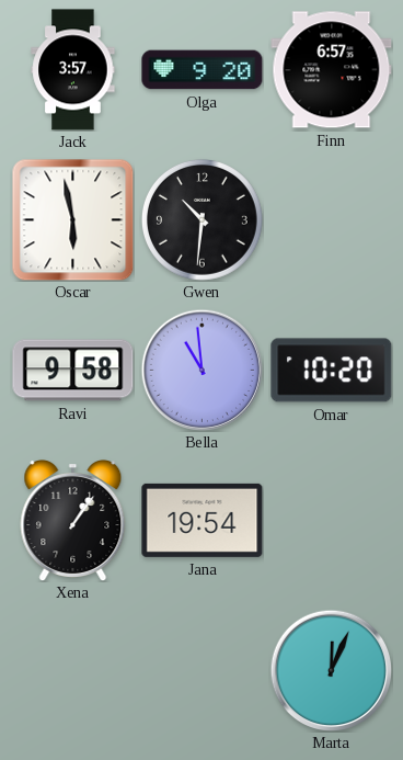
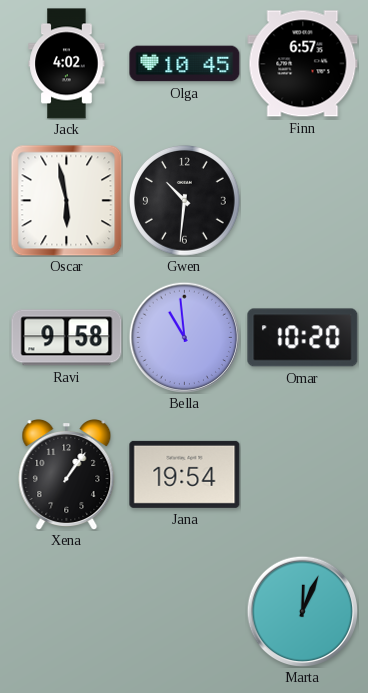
Jack: 3:57 -> 4:02
Olga: 9:20 -> 10:45
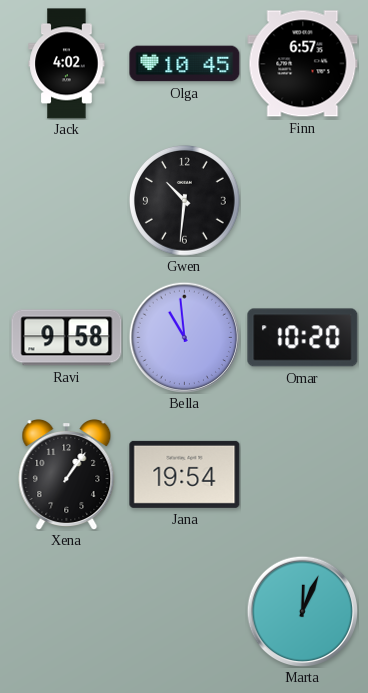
Oscar: 5:58 -> none
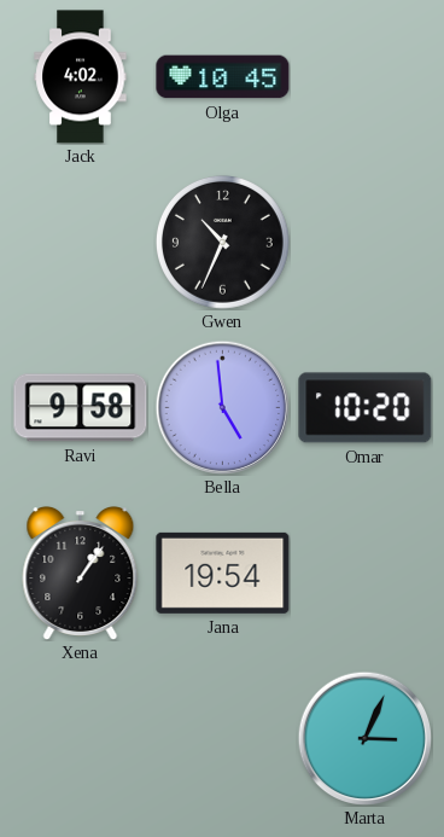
Finn: 6:57 -> none
Gwen: 10:31 -> 10:34
Bella: 10:59 -> 4:59
Marta: 12:04 -> 3:04
